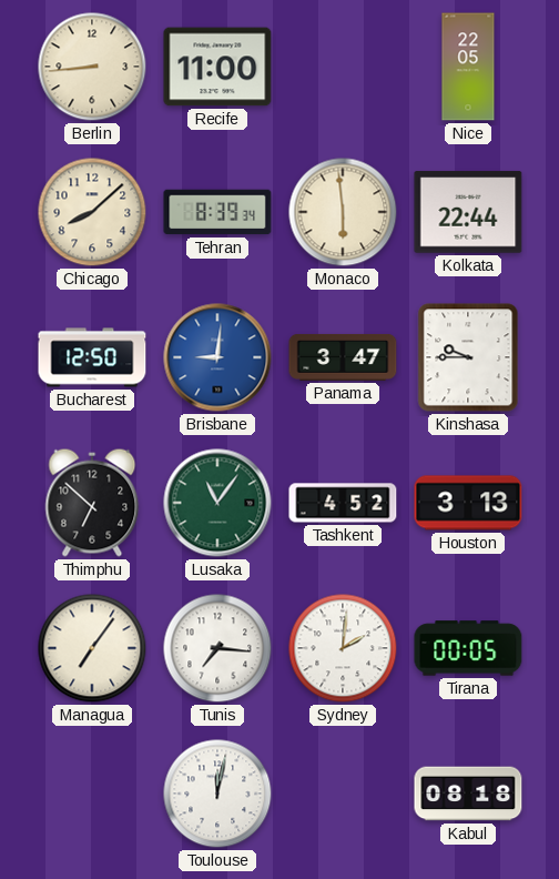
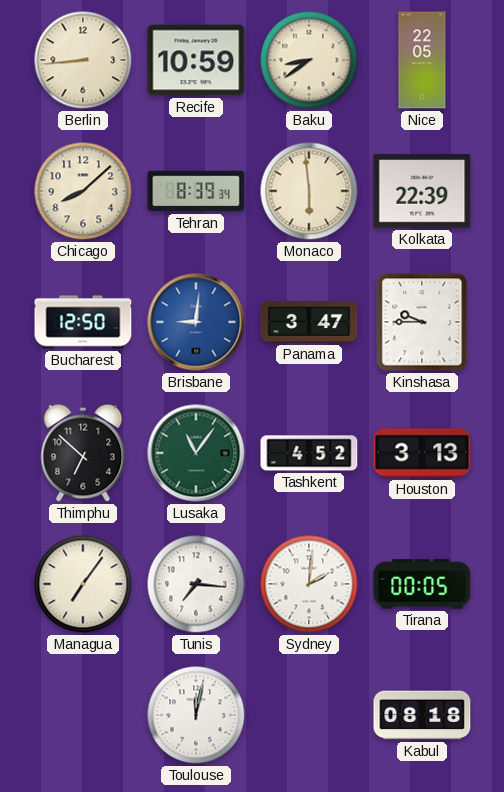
Recife: 11:00 -> 10:59
Baku: none -> 8:39
Kolkata: 22:44 -> 22:39
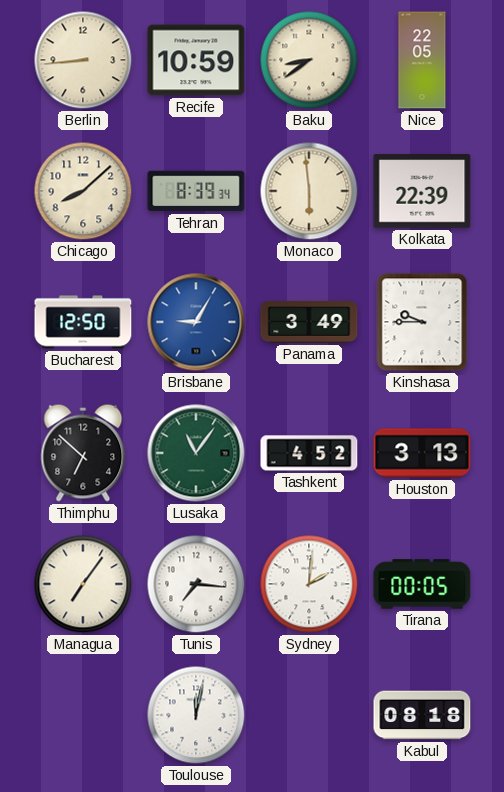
Brisbane: 9:01 -> 9:05
Panama: 3:47 -> 3:49
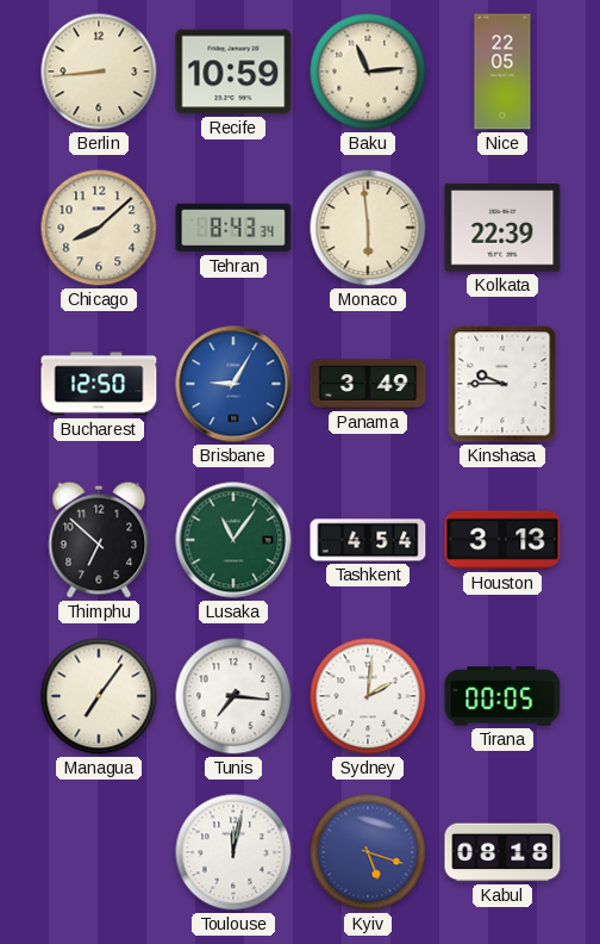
Baku: 8:39 -> 11:14
Tehran: 8:39 -> 8:43
Tashkent: 4:52 -> 4:54
Kyiv: none -> 5:18
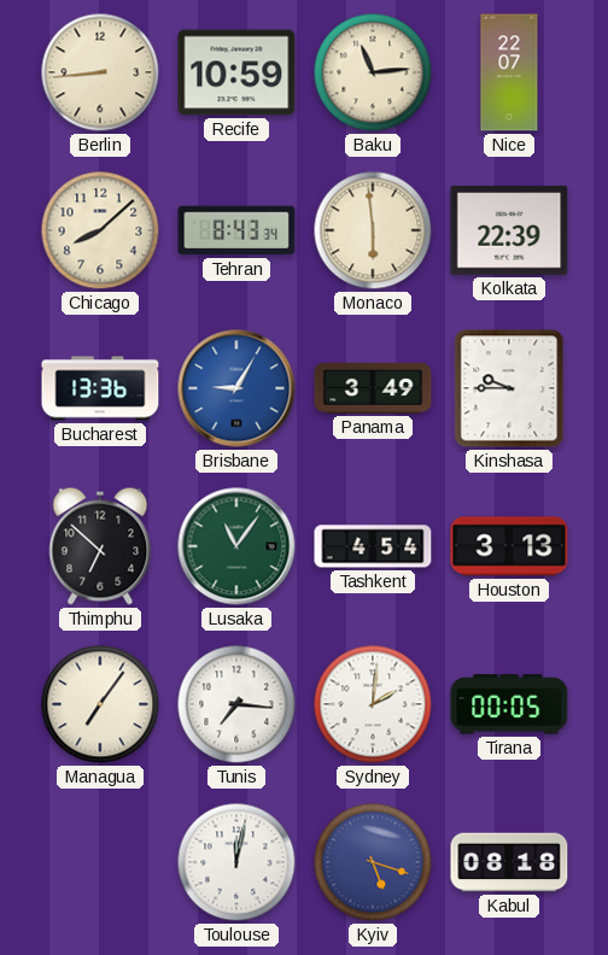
Nice: 22:05 -> 22:07
Bucharest: 12:50 -> 13:36
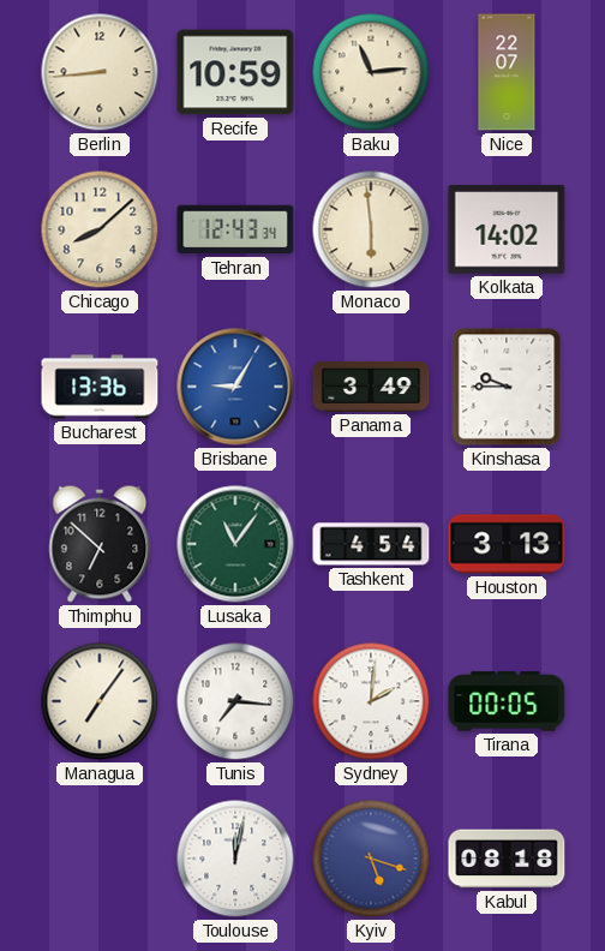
Tehran: 8:43 -> 12:43
Kolkata: 22:39 -> 14:02
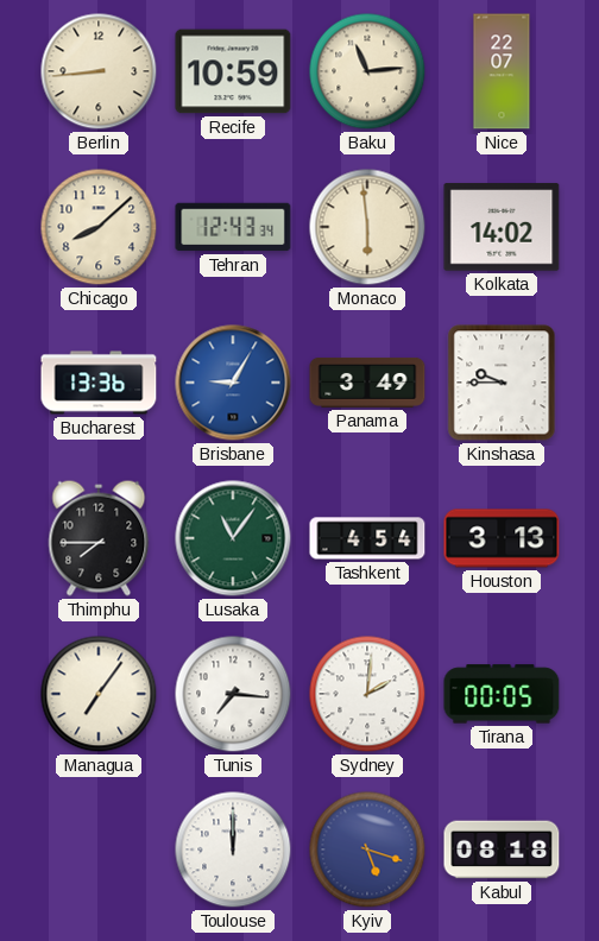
Thimphu: 6:52 -> 7:45
Toulouse: 12:02 -> 12:00
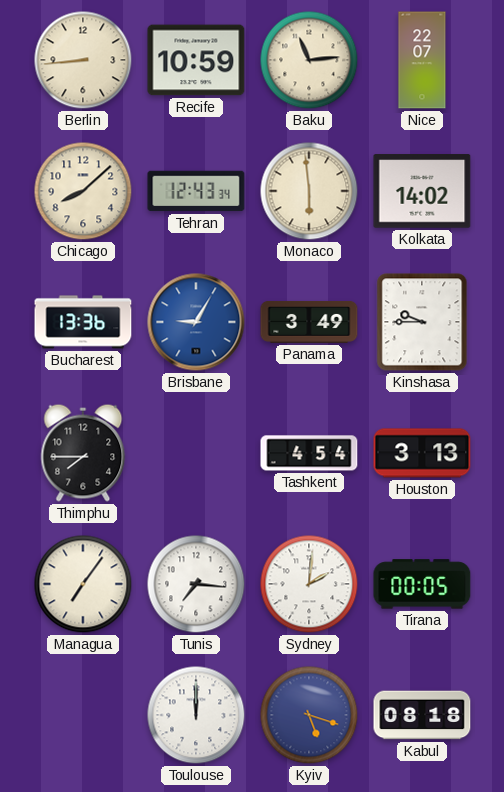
Lusaka: 11:06 -> none
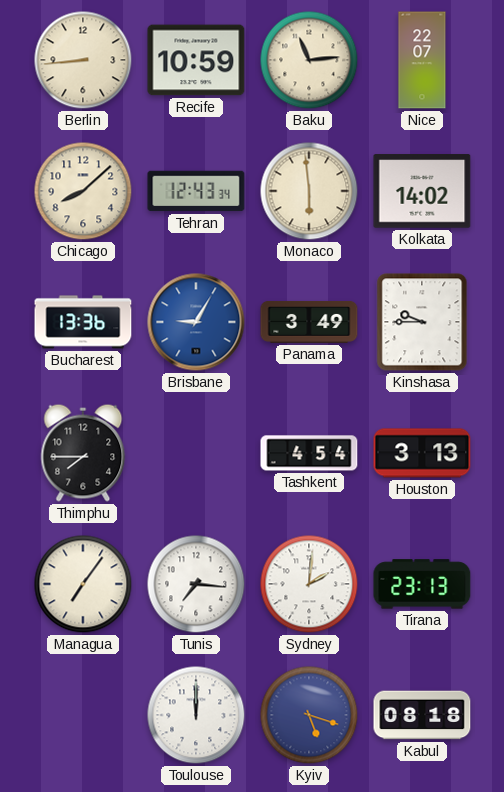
Tirana: 00:05 -> 23:13
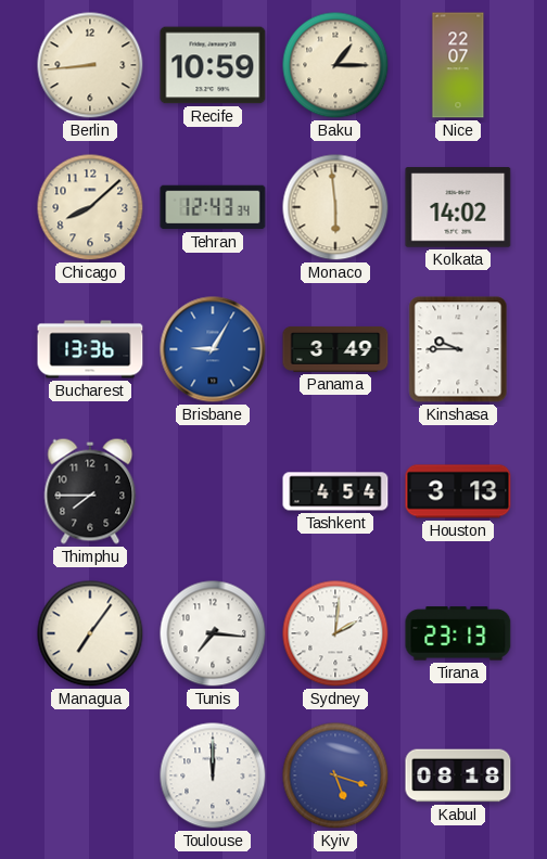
Baku: 11:14 -> 1:15
